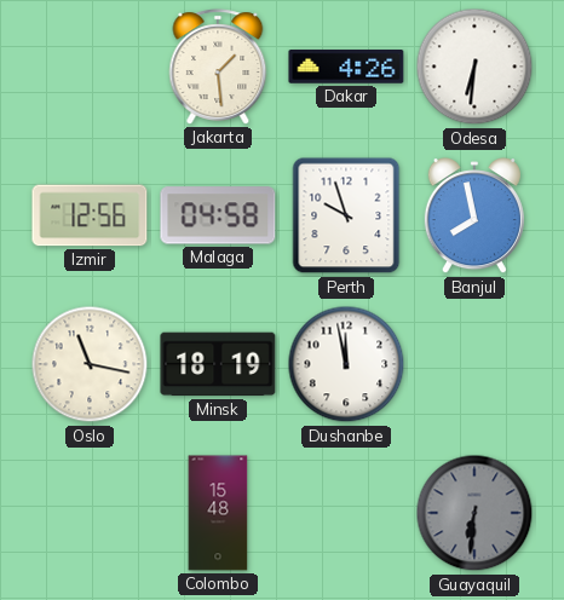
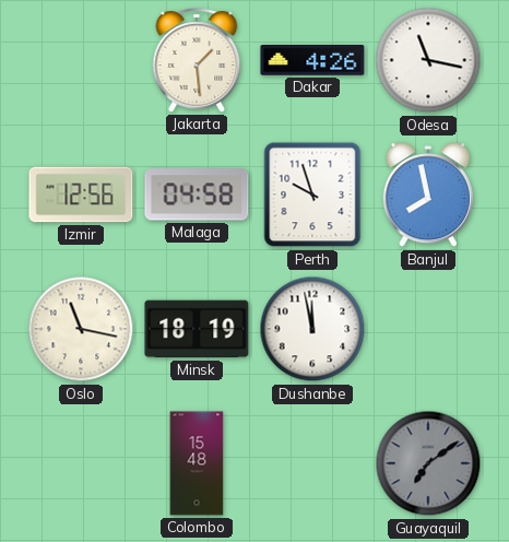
Odesa: 6:31 -> 11:17
Guayaquil: 6:31 -> 7:09
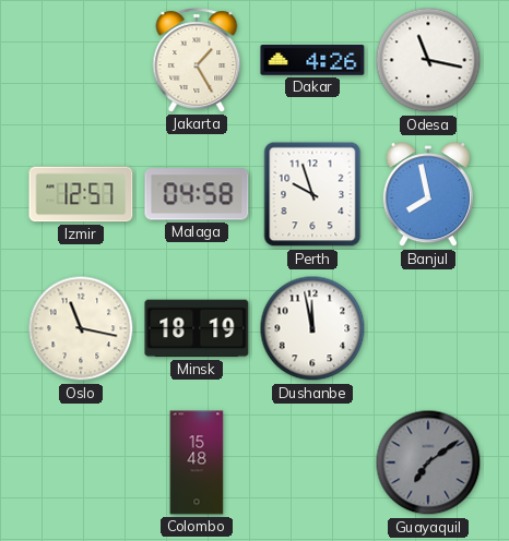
Jakarta: 1:29 -> 1:25
Izmir: 12:56 -> 12:57
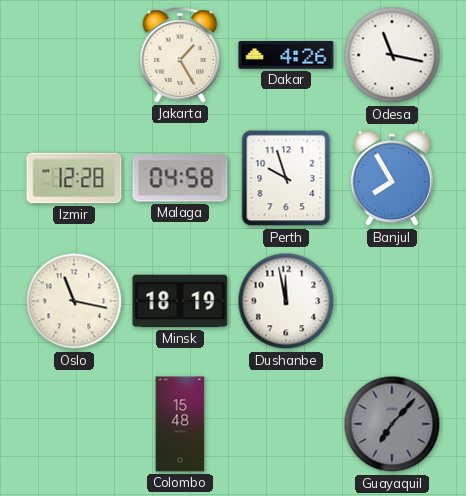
Izmir: 12:57 -> 12:28
Banjul: 7:58 -> 7:55
Guayaquil: 7:09 -> 7:07
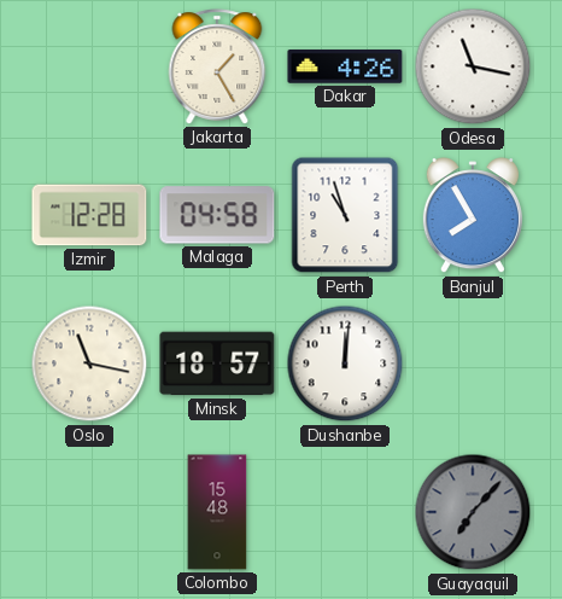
Perth: 9:57 -> 10:57
Minsk: 18:19 -> 18:57
Dushanbe: 11:58 -> 12:01
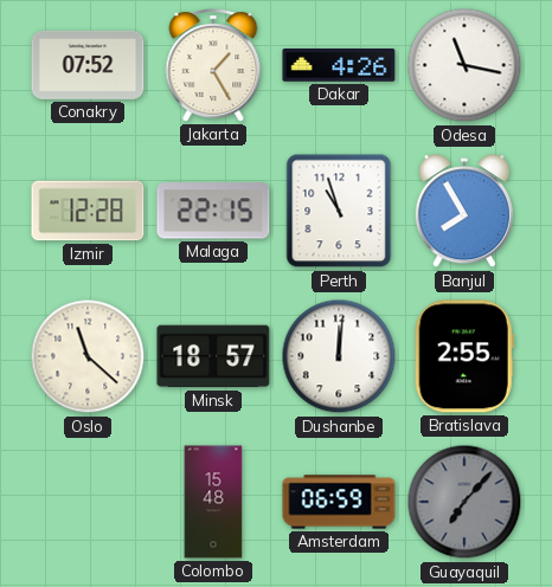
Conakry: none -> 07:52
Malaga: 04:58 -> 22:15
Oslo: 11:17 -> 11:22
Bratislava: none -> 2:55
Amsterdam: none -> 06:59
